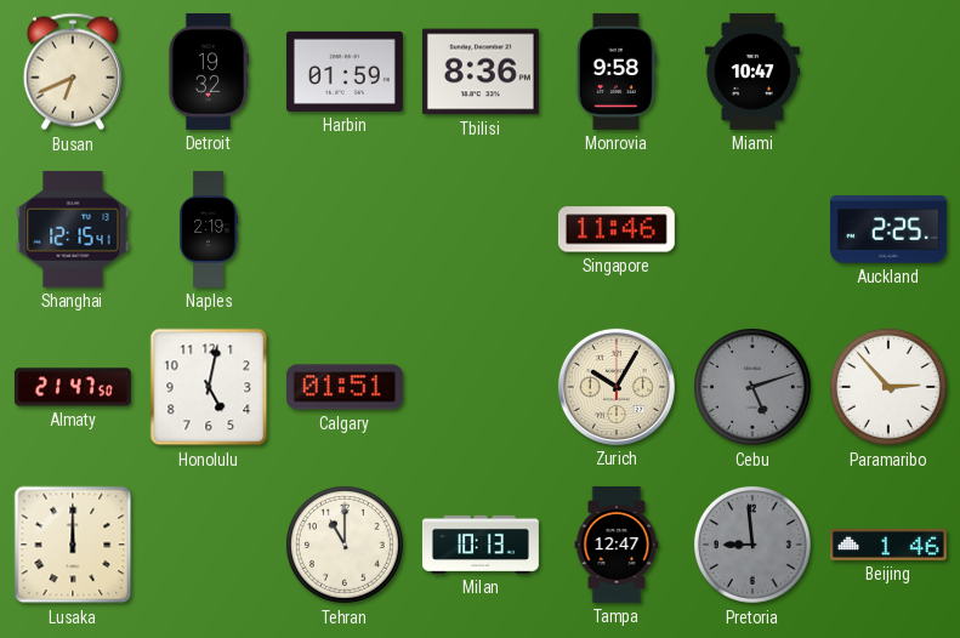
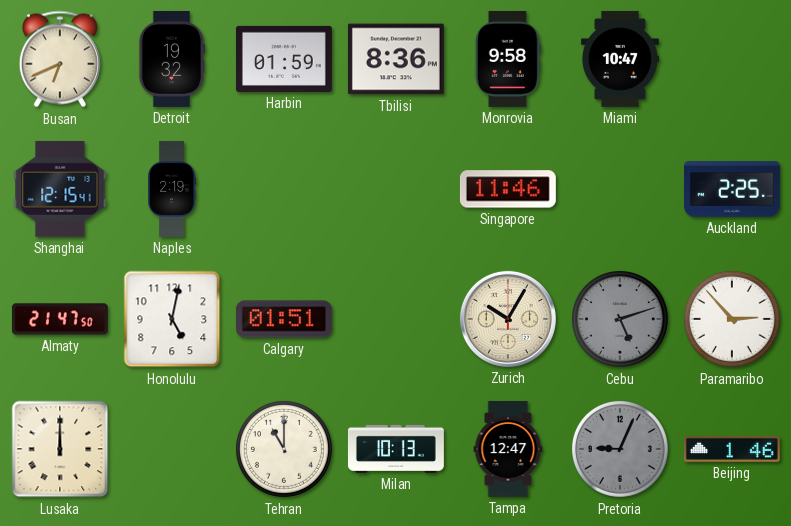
Pretoria: 8:59 -> 9:04
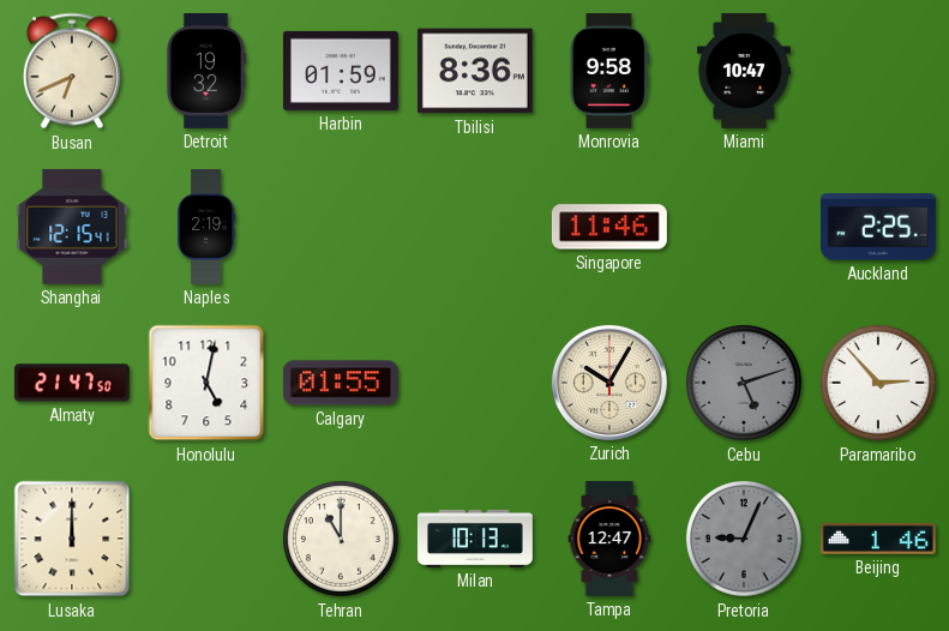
Calgary: 01:51 -> 01:55
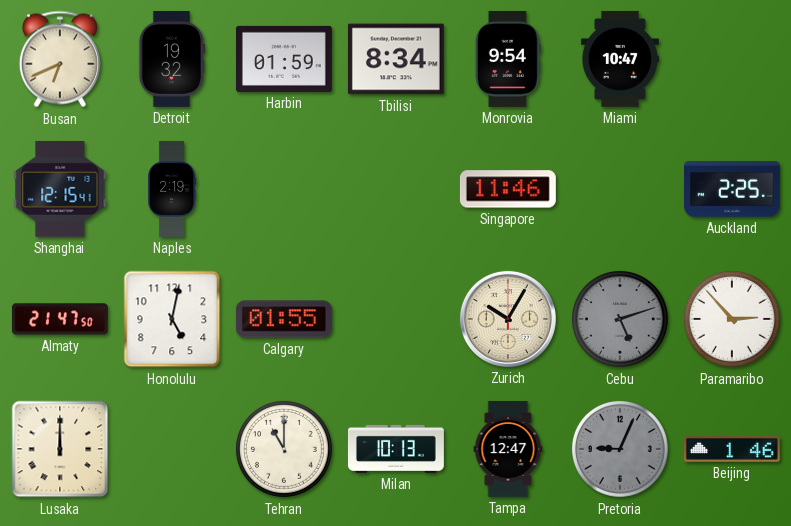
Tbilisi: 8:36 -> 8:34
Monrovia: 9:58 -> 9:54
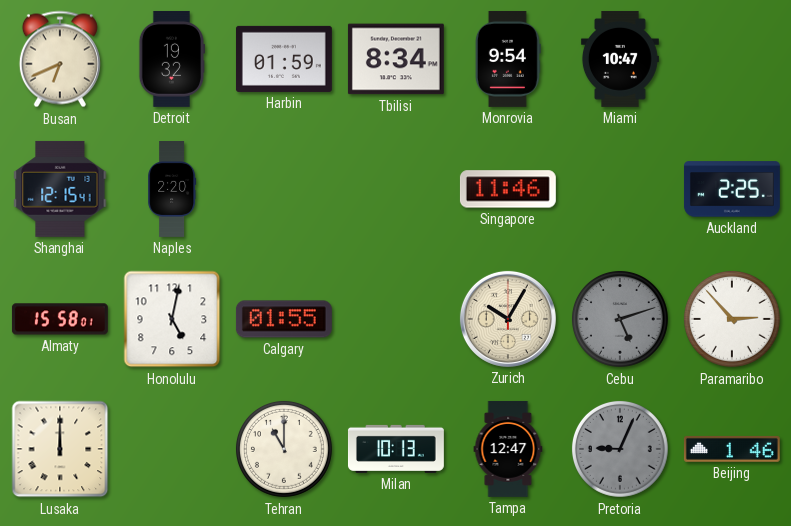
Naples: 2:19 -> 2:20
Almaty: 21:47 -> 15:58
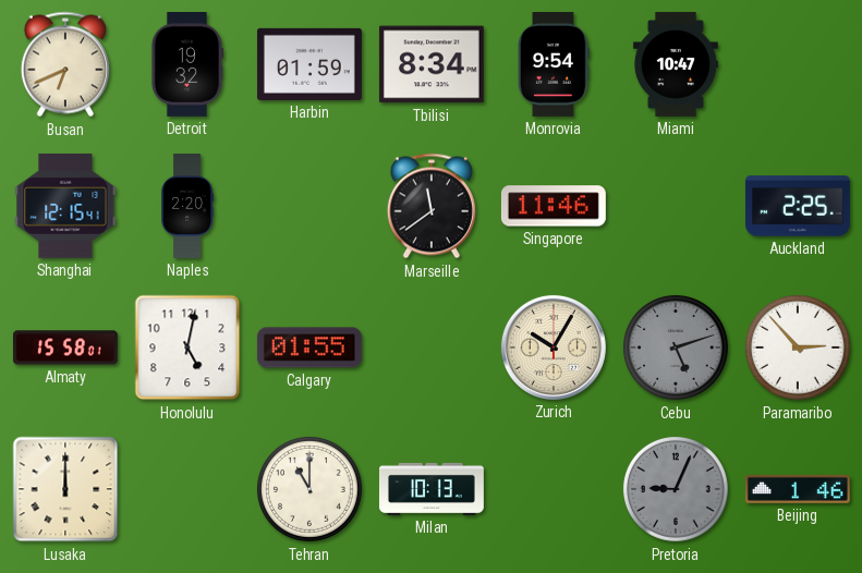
Marseille: none -> 11:39
Tampa: 12:47 -> none
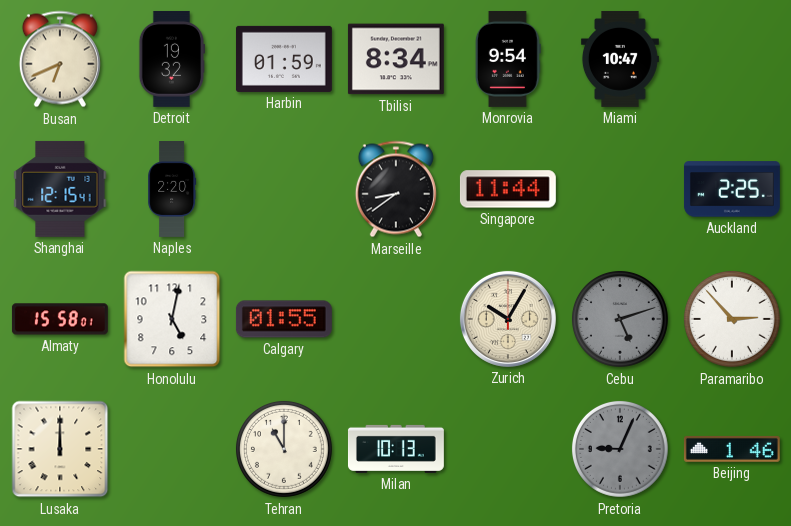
Marseille: 11:39 -> 8:39
Singapore: 11:46 -> 11:44
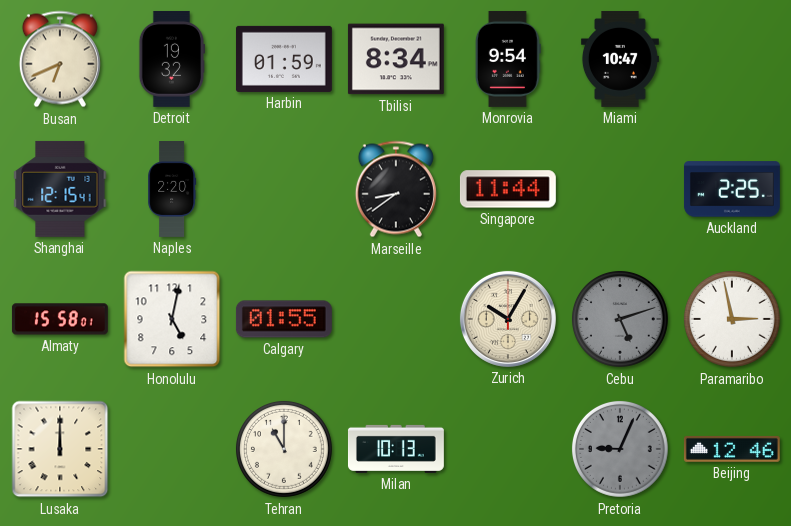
Paramaribo: 2:53 -> 2:58
Beijing: 1:46 -> 12:46
